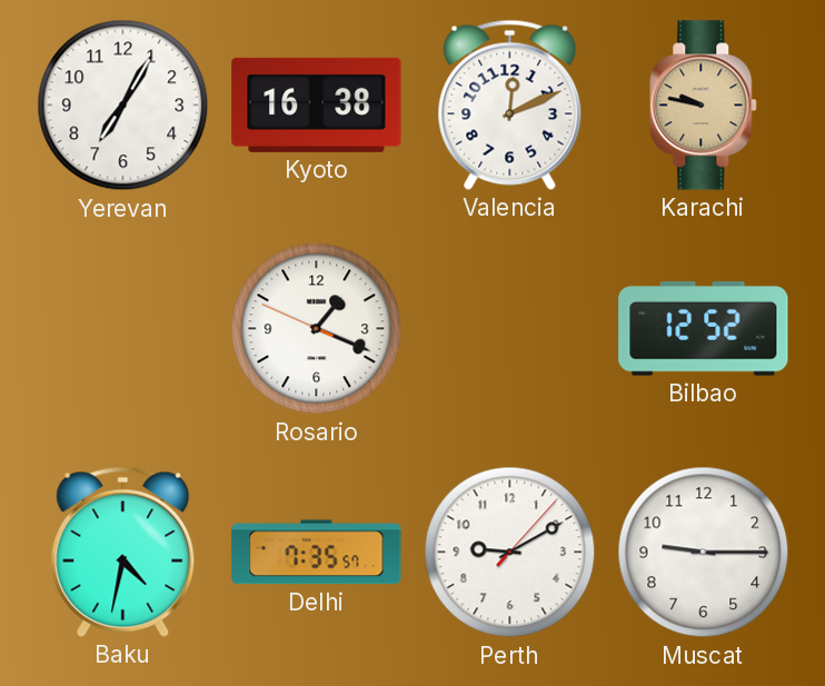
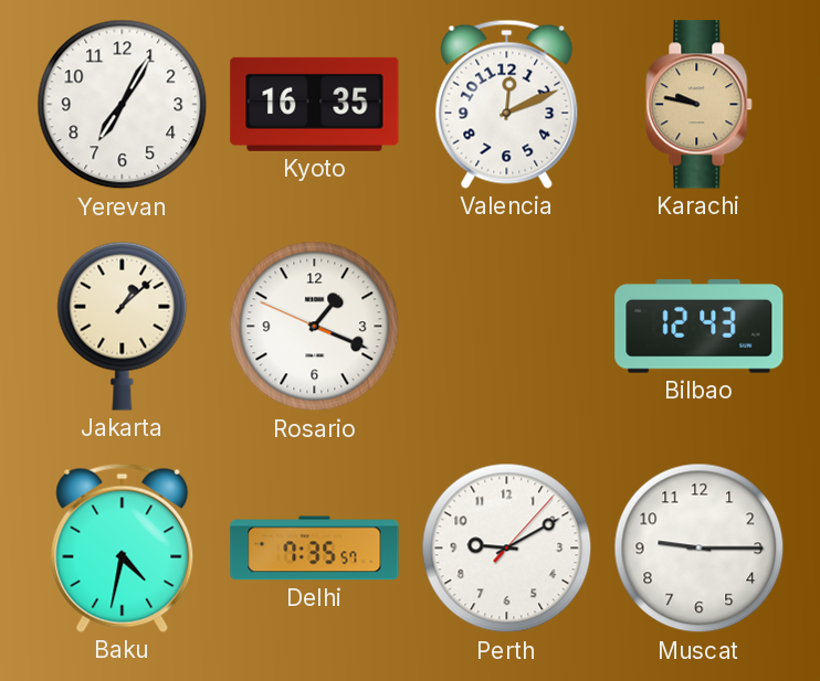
Kyoto: 16:38 -> 16:35
Jakarta: none -> 1:08
Bilbao: 12:52 -> 12:43
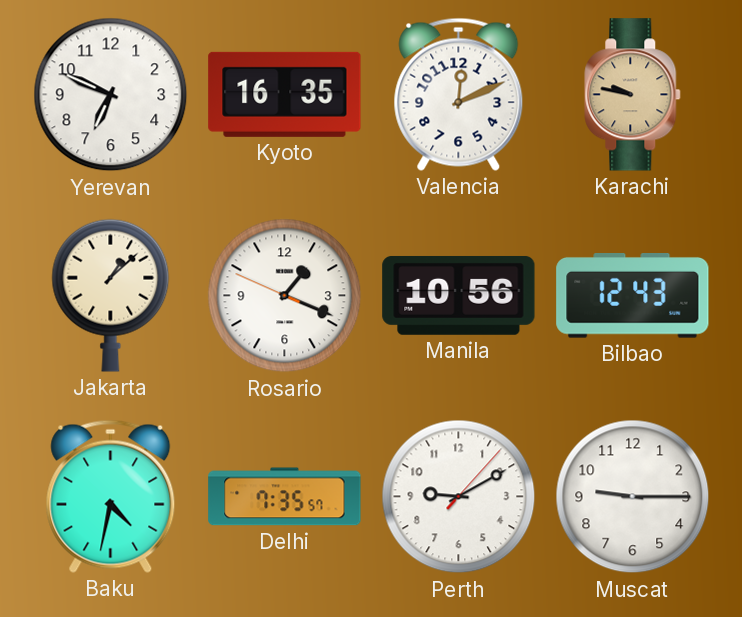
Yerevan: 7:05 -> 6:49
Manila: none -> 10:56
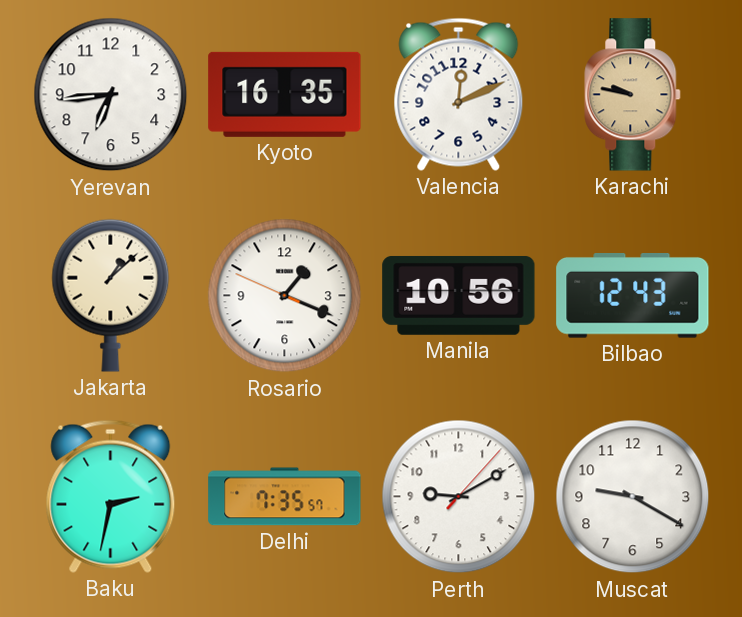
Yerevan: 6:49 -> 6:44
Baku: 4:32 -> 2:32
Muscat: 9:15 -> 9:20
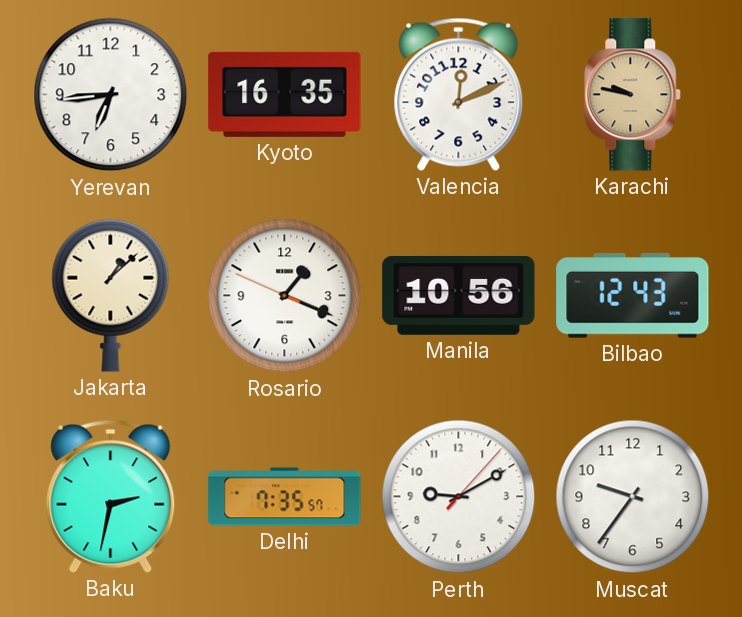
Muscat: 9:20 -> 9:36
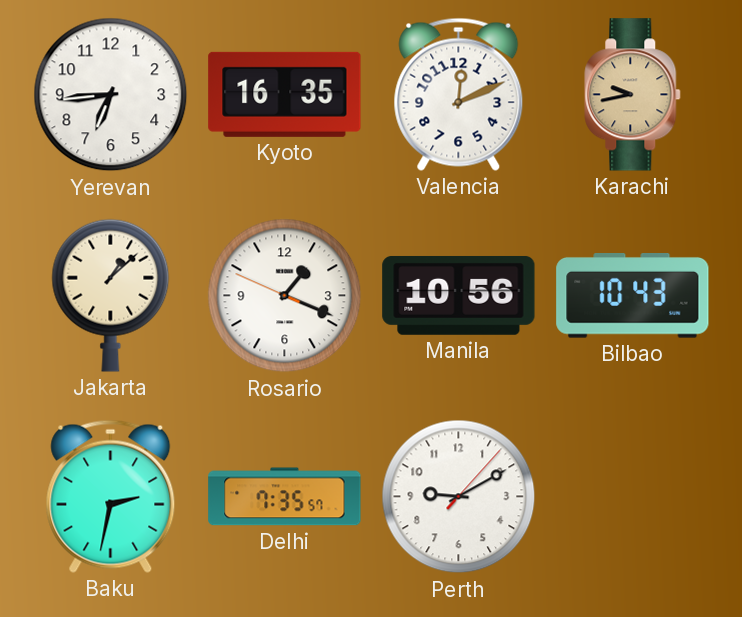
Karachi: 9:47 -> 9:43
Bilbao: 12:43 -> 10:43
Muscat: 9:36 -> none
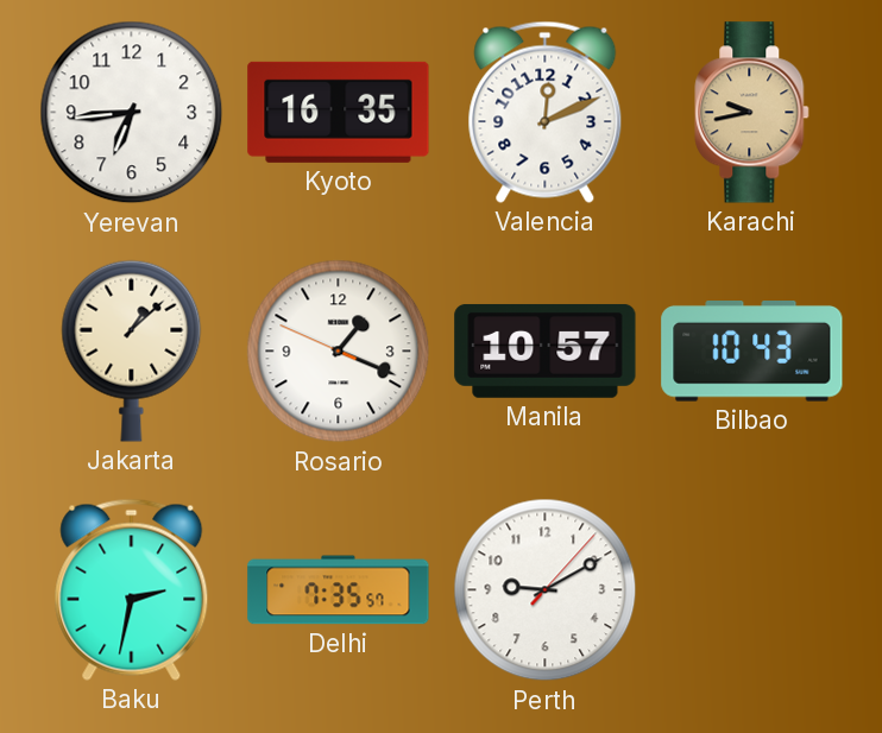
Manila: 10:56 -> 10:57
